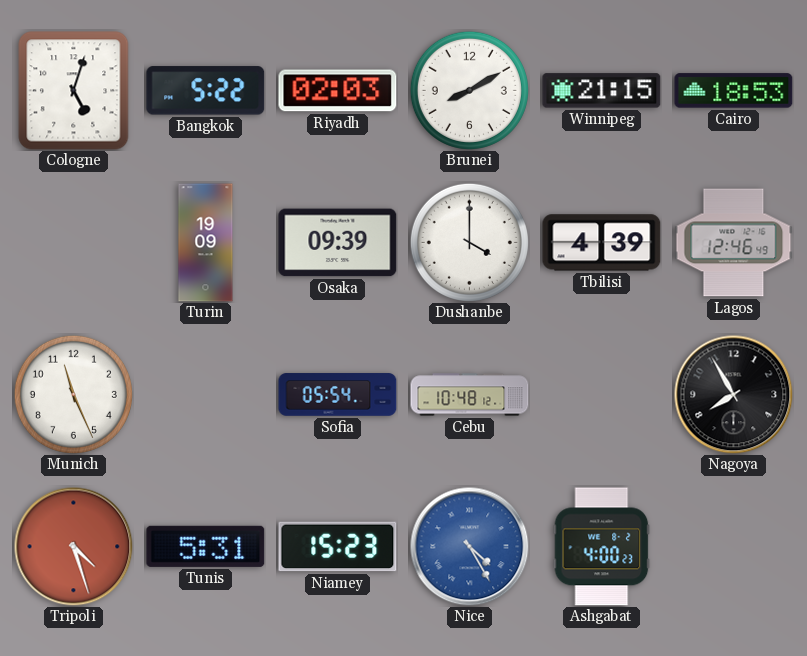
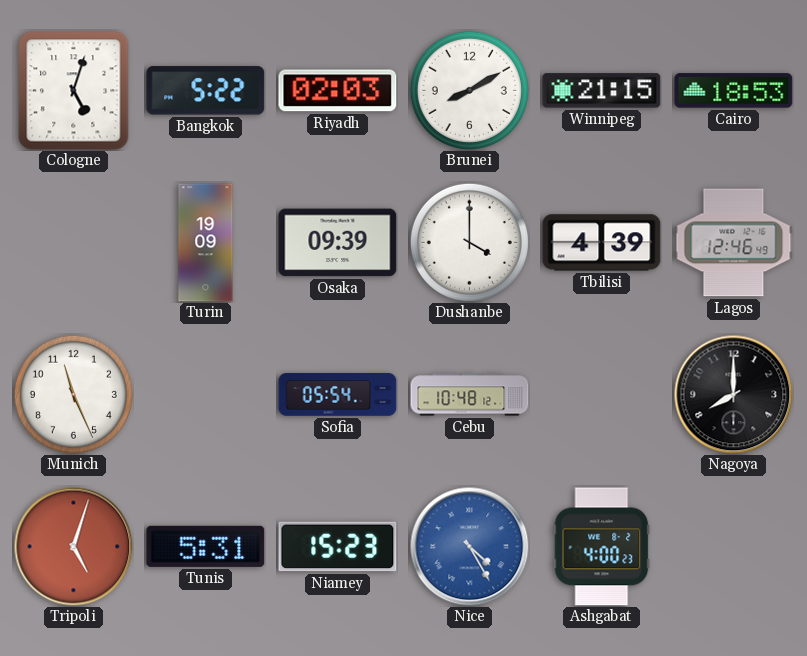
Nagoya: 7:55 -> 8:00
Tripoli: 4:27 -> 5:03
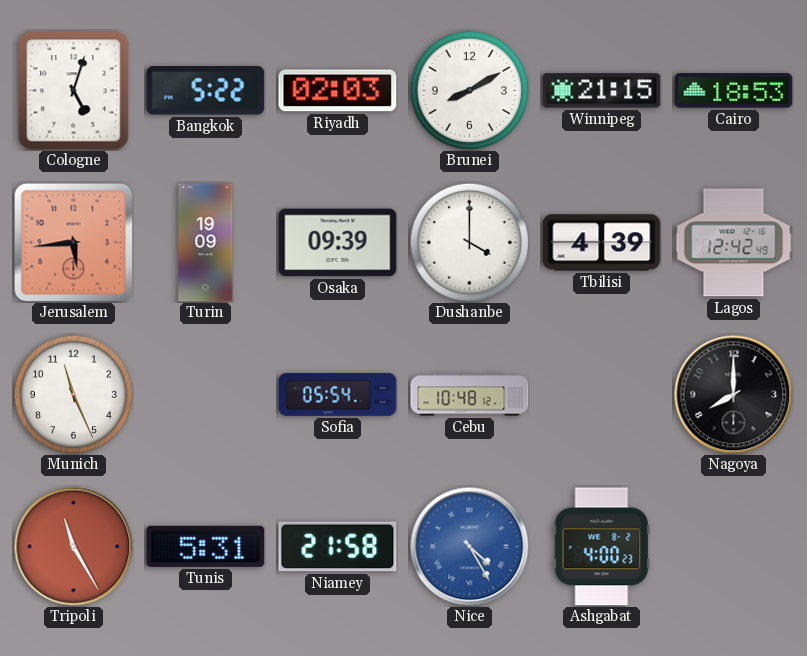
Jerusalem: none -> 5:44
Lagos: 12:46 -> 12:42
Tripoli: 5:03 -> 11:25
Niamey: 15:23 -> 21:58
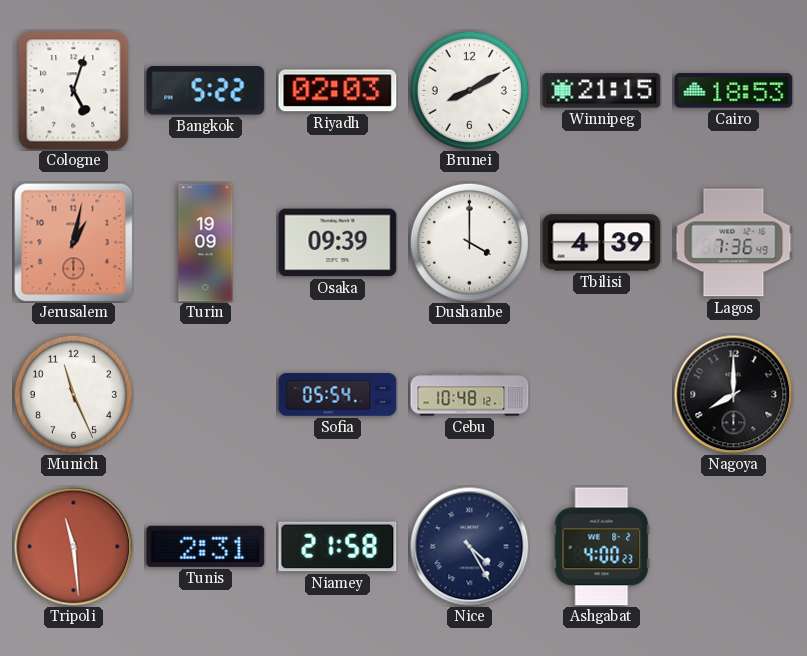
Jerusalem: 5:44 -> 1:02
Lagos: 12:42 -> 7:36
Tripoli: 11:25 -> 11:29
Tunis: 5:31 -> 2:31
Nice dial: blue -> navy
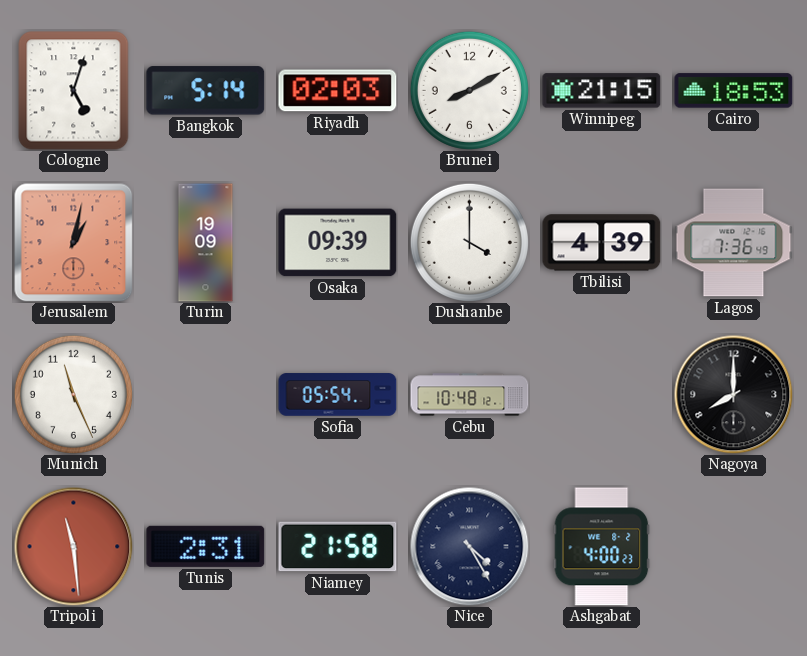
Bangkok: 5:22 -> 5:14
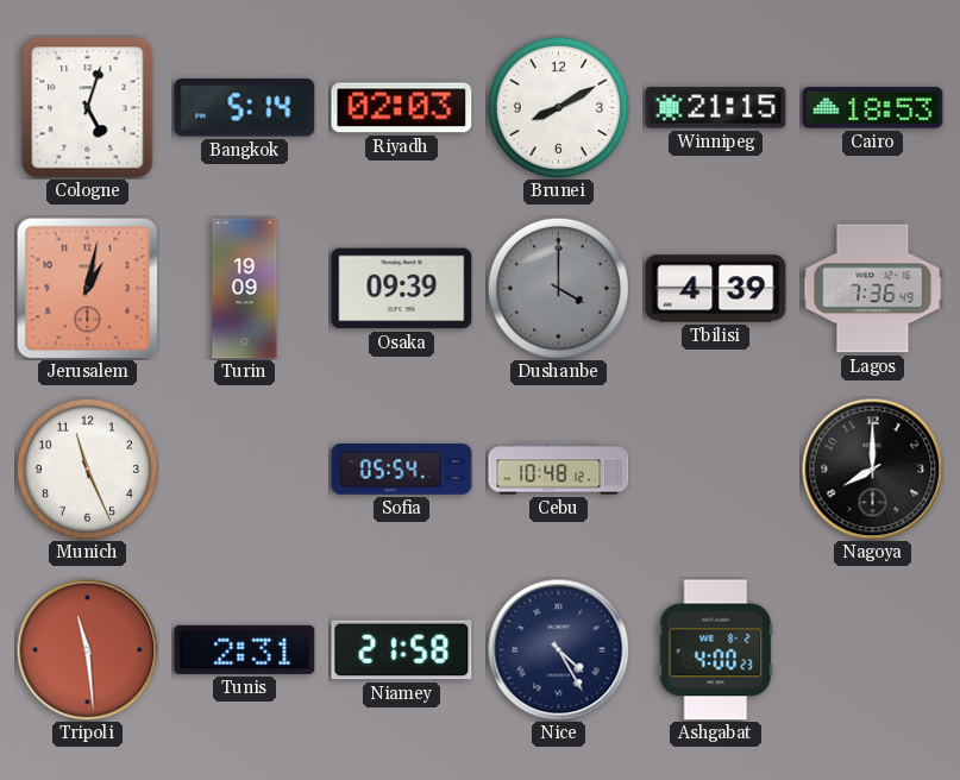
Dushanbe dial: white -> grey
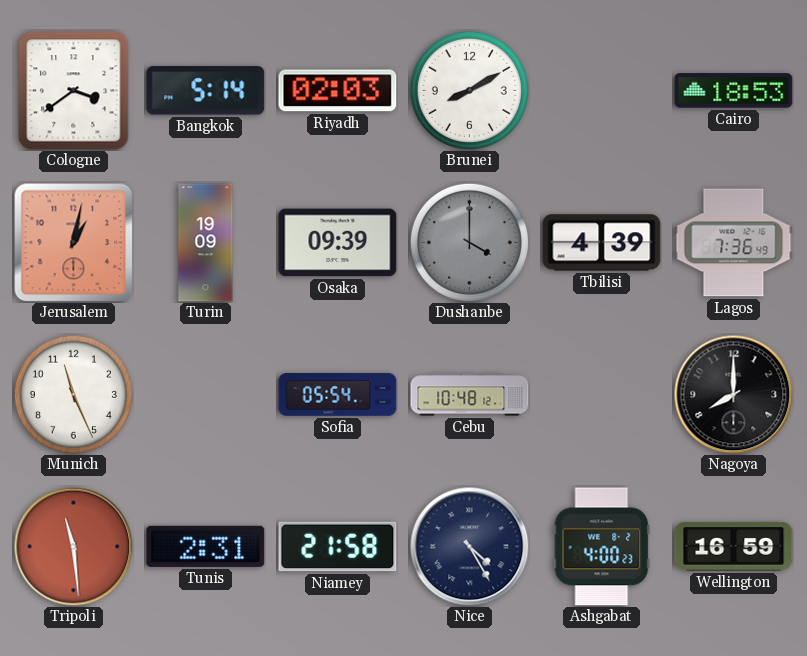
Cologne: 5:03 -> 3:39
Winnipeg: 21:15 -> none
Wellington: none -> 16:59
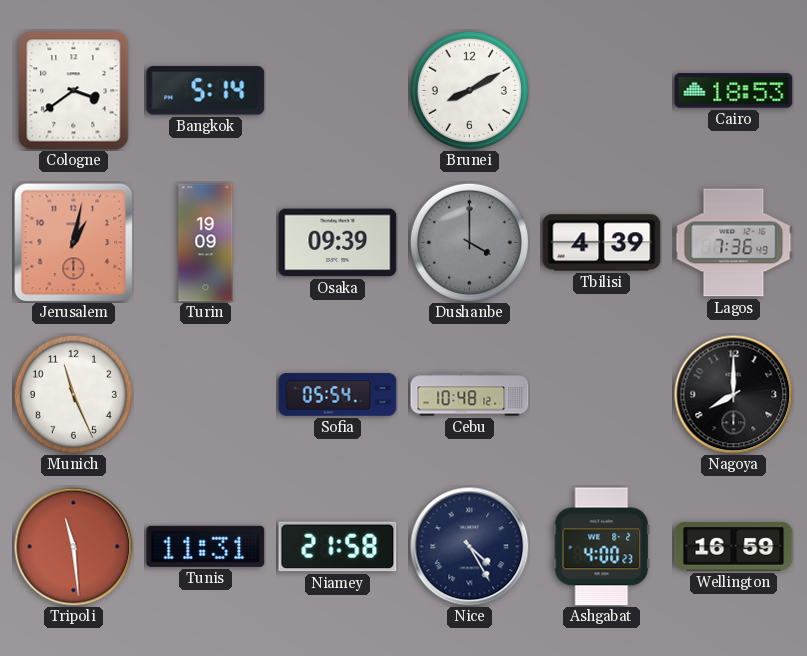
Riyadh: 02:03 -> none
Tunis: 2:31 -> 11:31
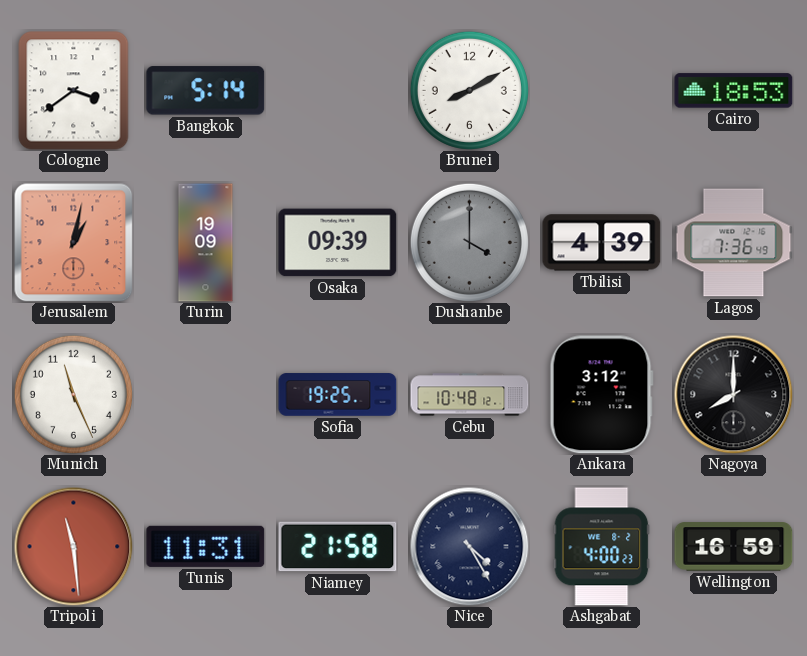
Sofia: 05:54 -> 19:25
Ankara: none -> 3:12
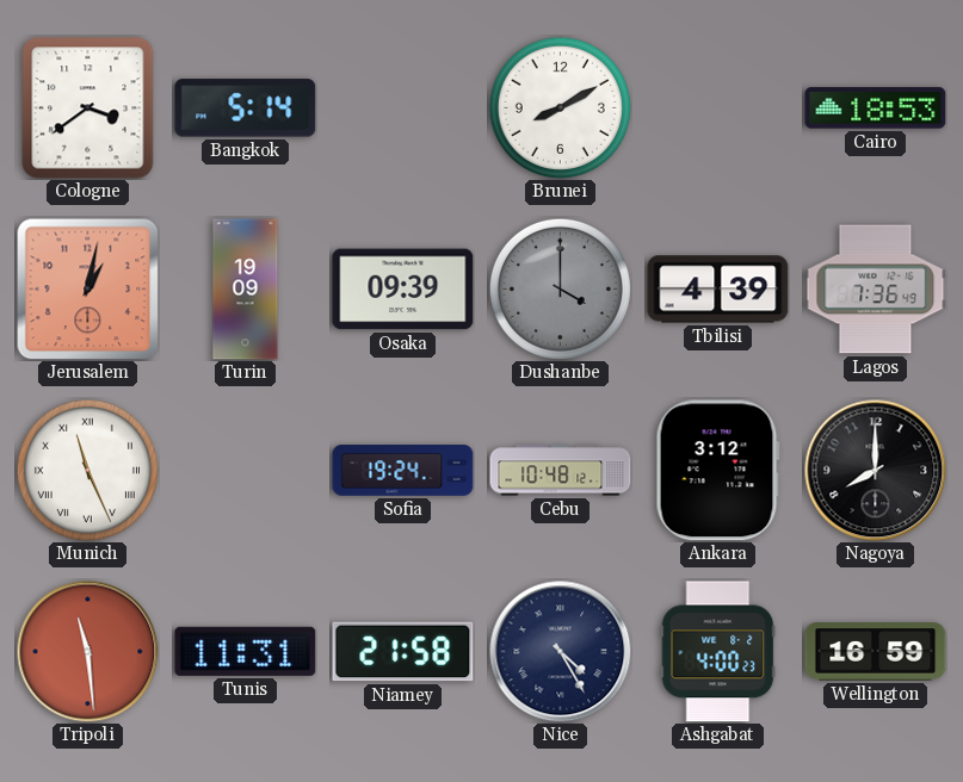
Munich numerals: Arabic -> Roman
Sofia: 19:25 -> 19:24
